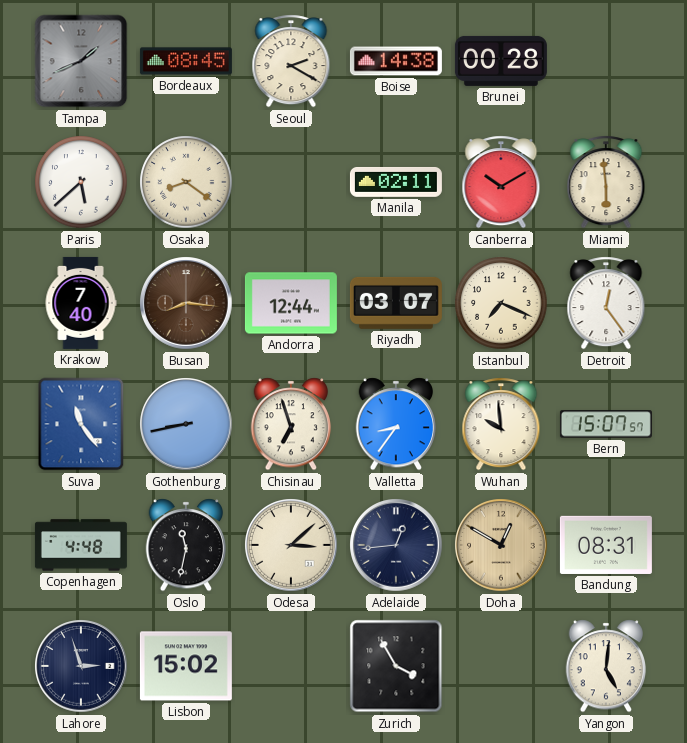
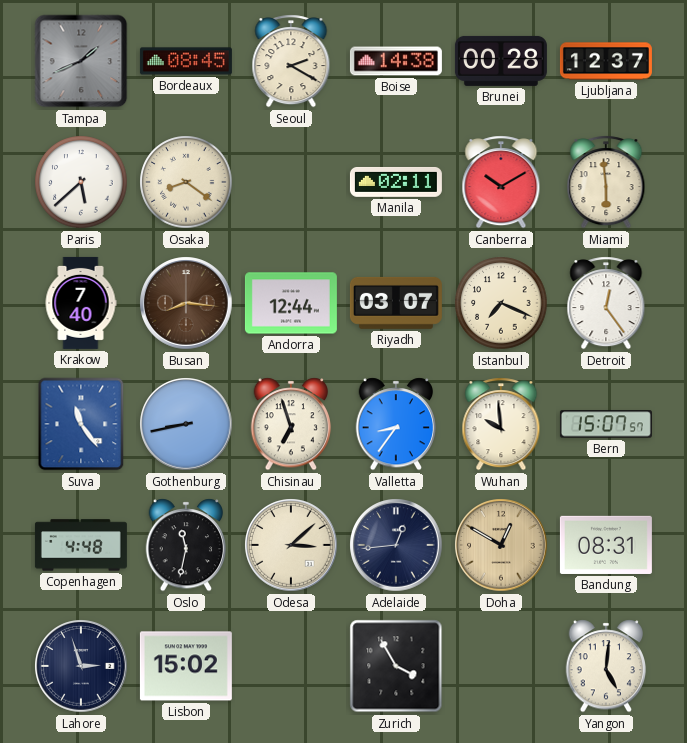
Ljubljana: none -> 12:37
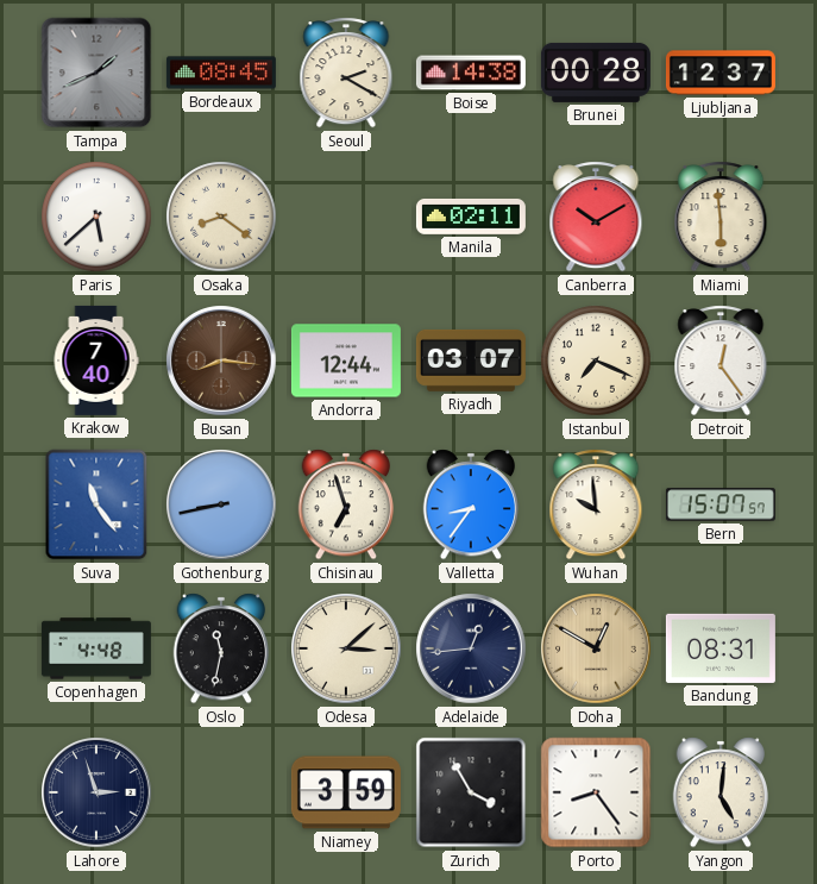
Lisbon: 15:02 -> none
Niamey: none -> 3:59
Porto: none -> 8:24
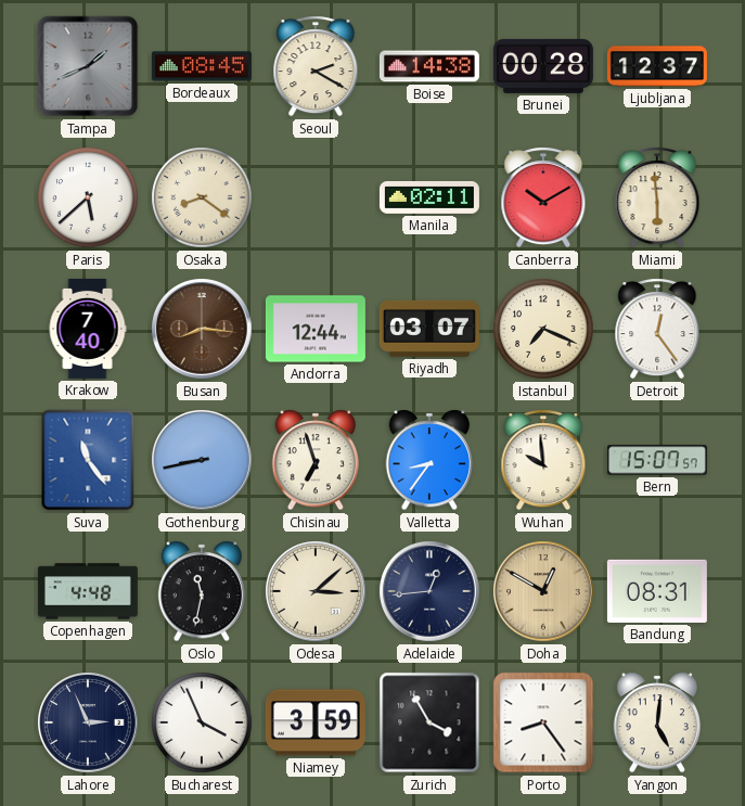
Lahore: 2:57 -> 2:56
Bucharest: none -> 3:56
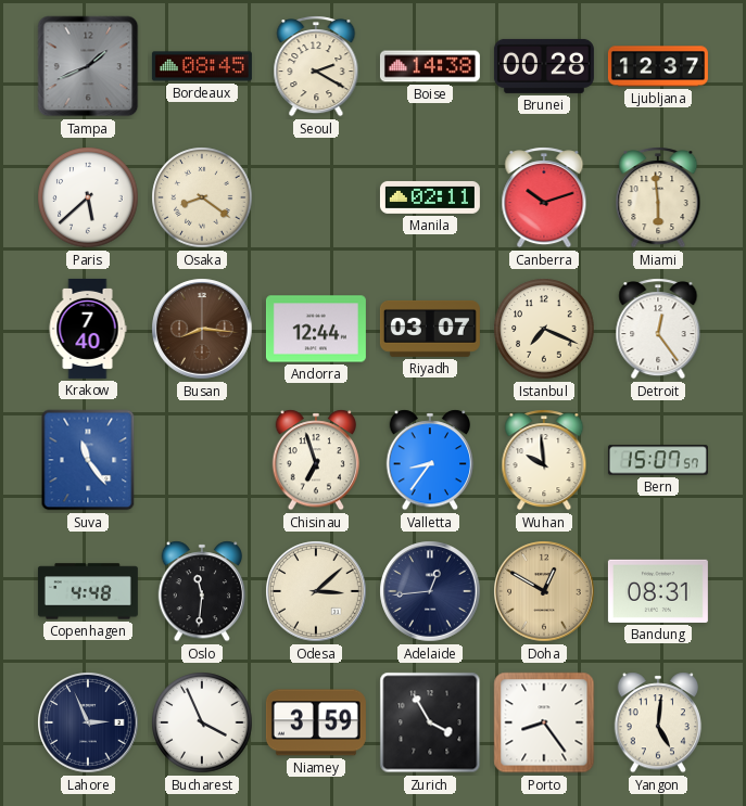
Canberra: 10:10 -> 10:12
Gothenburg: 8:43 -> none
Oslo: 11:32 -> 11:31
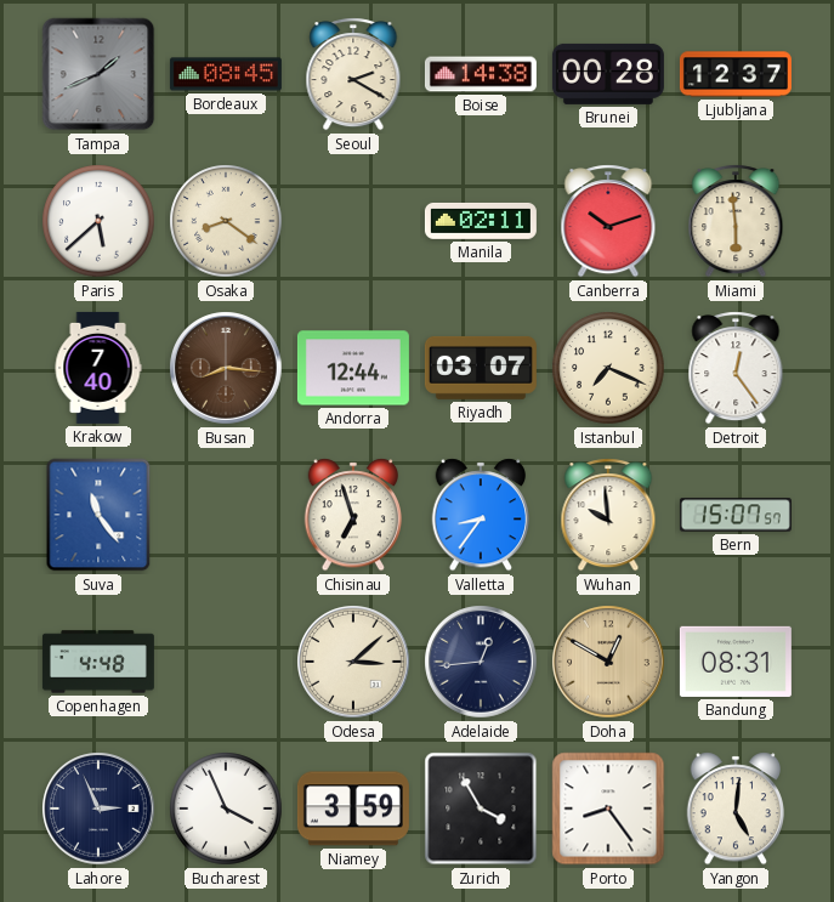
Oslo: 11:31 -> none
